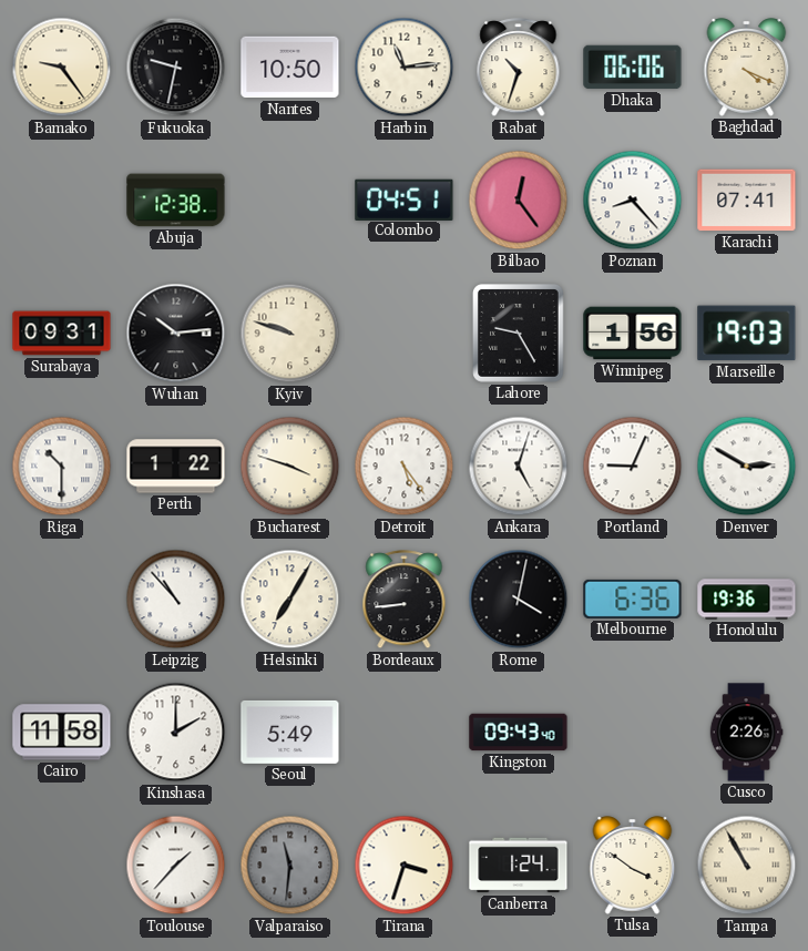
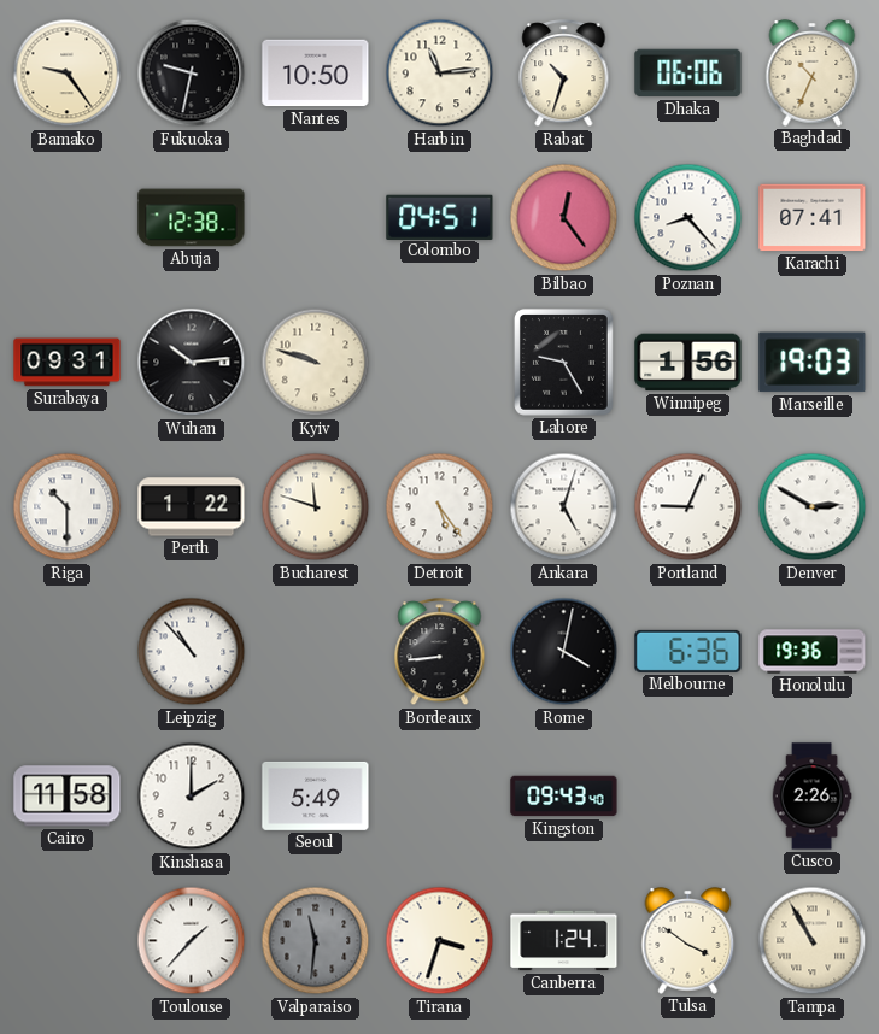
Baghdad: 4:19 -> 10:34
Bucharest: 3:48 -> 11:48
Helsinki: 7:05 -> none
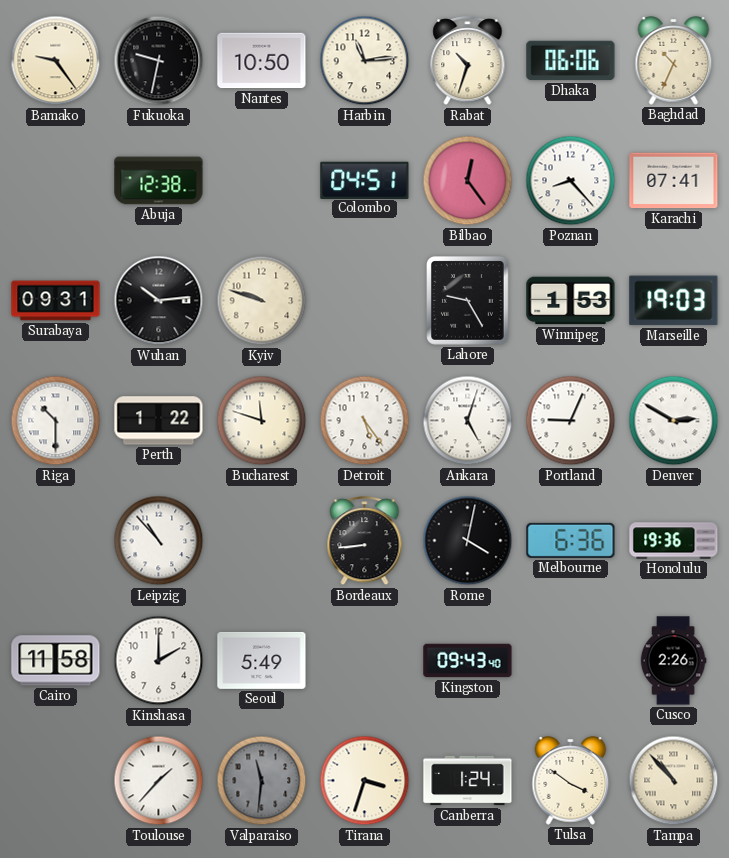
Winnipeg: 1:56 -> 1:53
Tampa: 10:55 -> 10:53
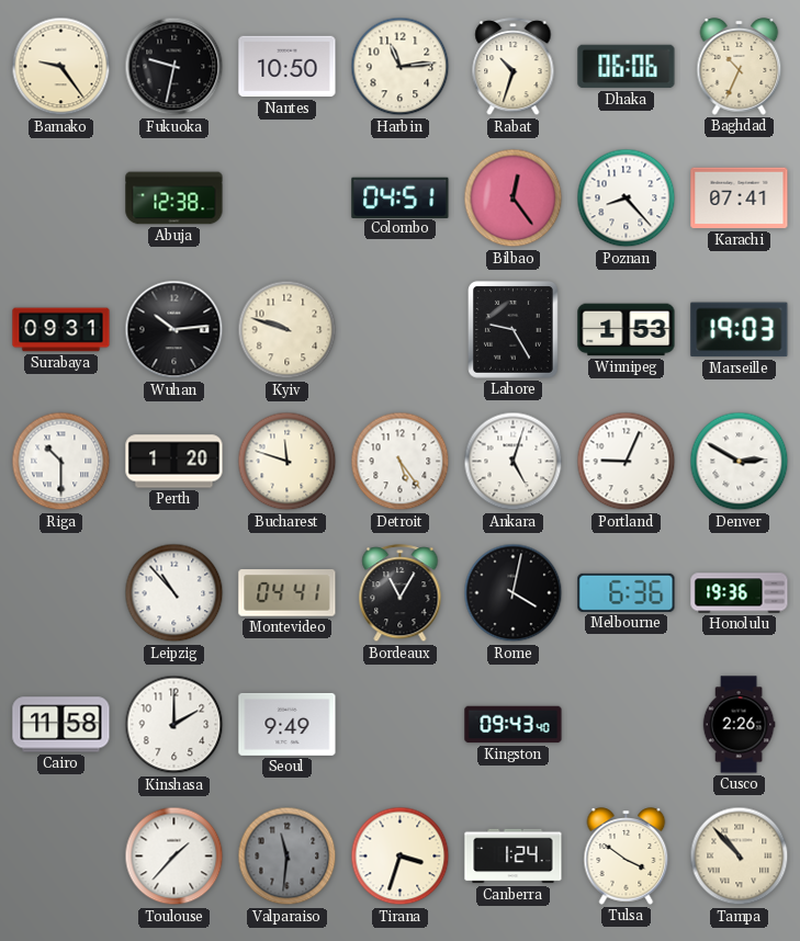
Perth: 1:22 -> 1:20
Montevideo: none -> 04:41
Bordeaux: 8:44 -> 11:05
Seoul: 5:49 -> 9:49
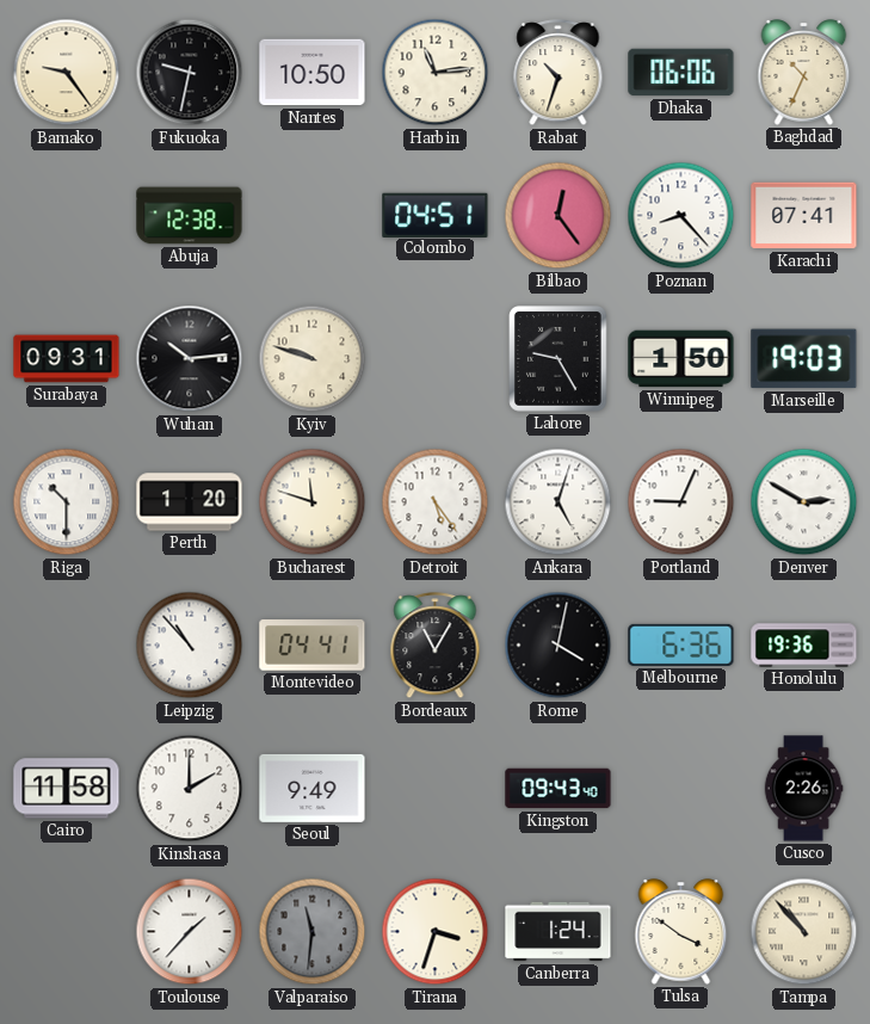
Winnipeg: 1:53 -> 1:50
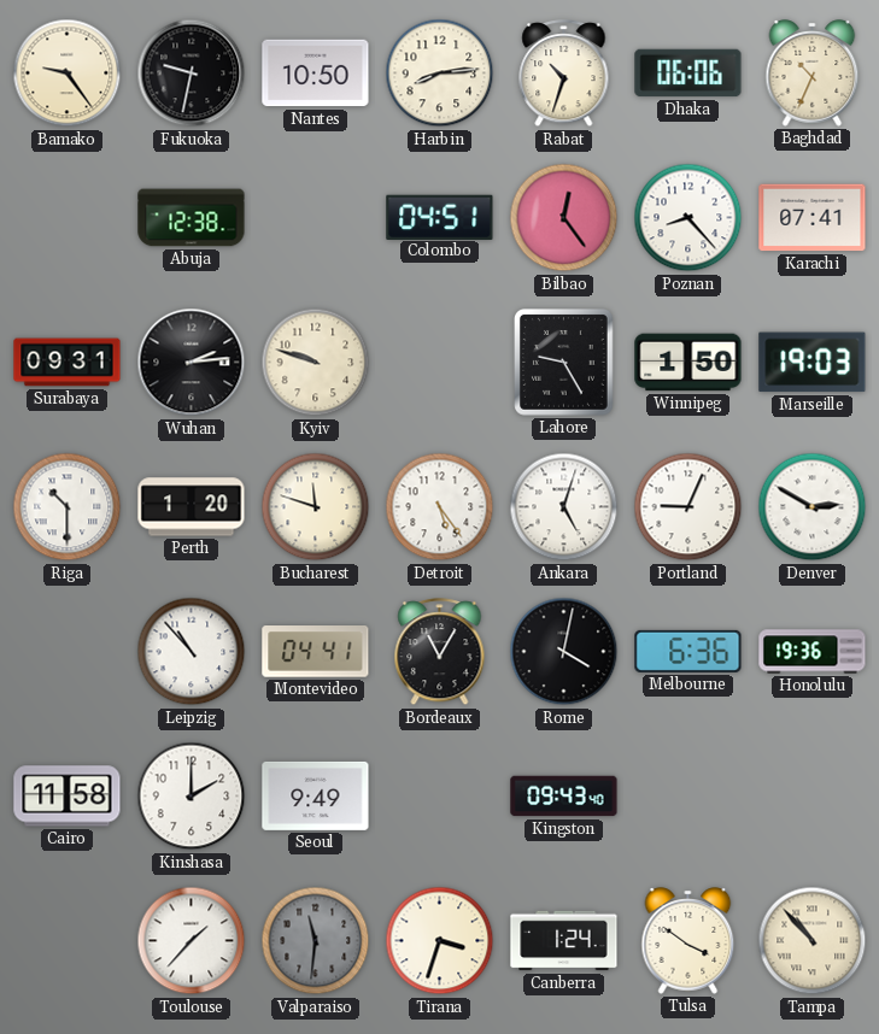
Harbin: 11:14 -> 8:14
Wuhan: 10:14 -> 2:14
Cusco: 2:26 -> none
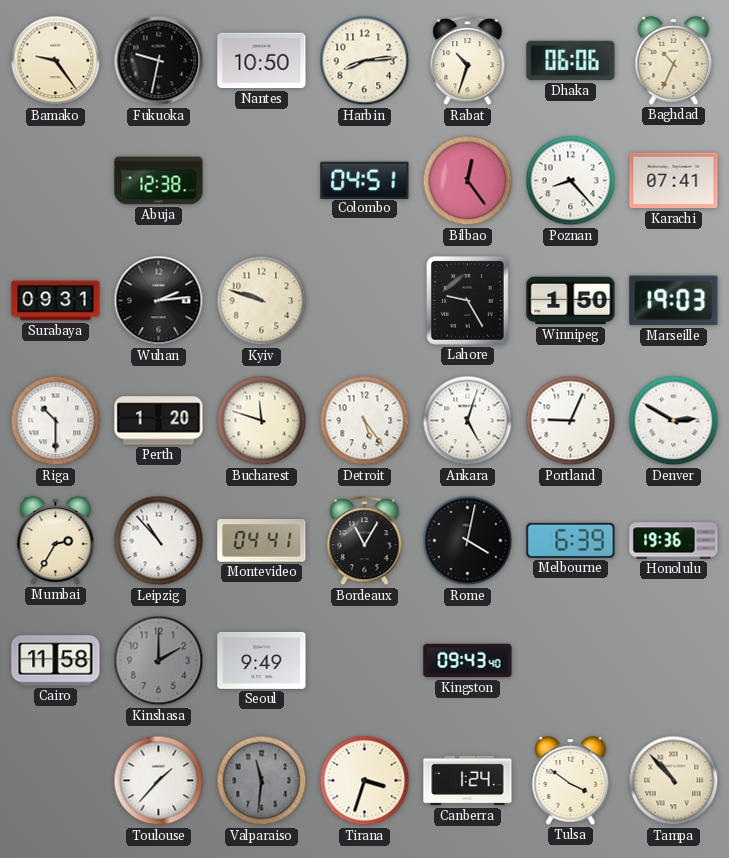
Mumbai: none -> 2:35
Melbourne: 6:36 -> 6:39
Kinshasa dial: white -> grey
